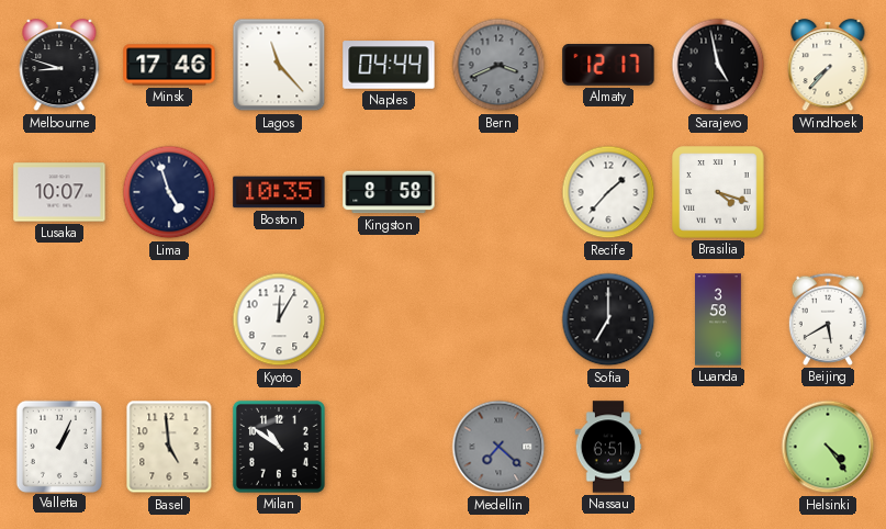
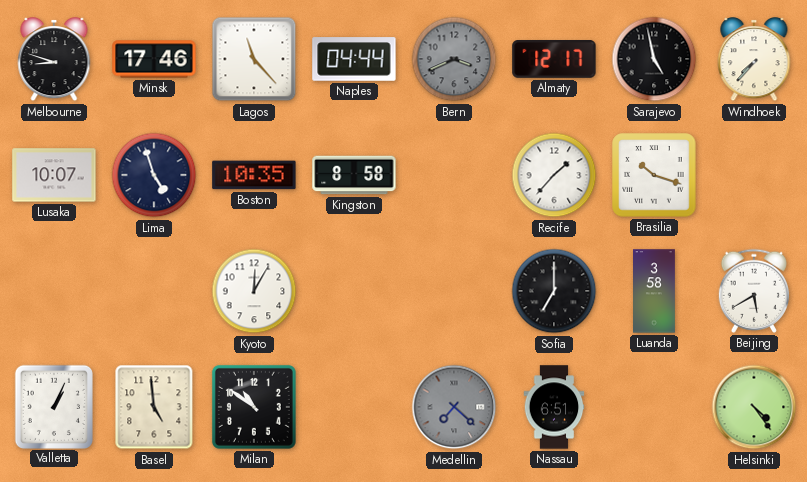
Brasilia: 4:18 -> 10:18
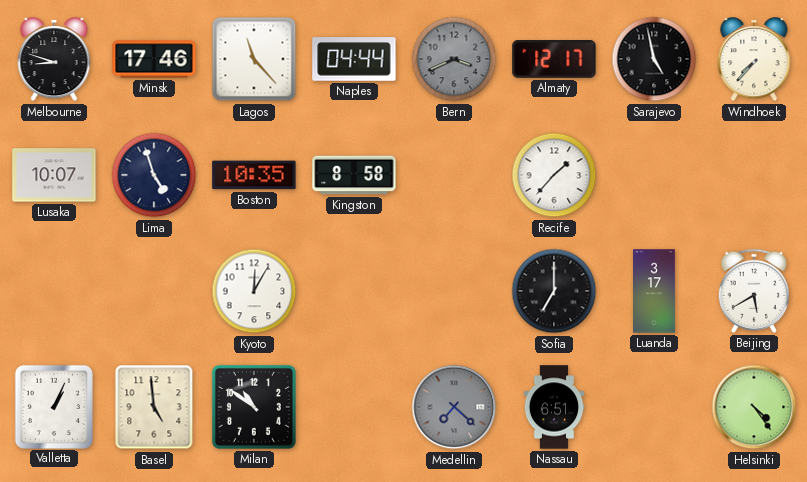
Brasilia: 10:18 -> none
Luanda: 3:58 -> 3:17
